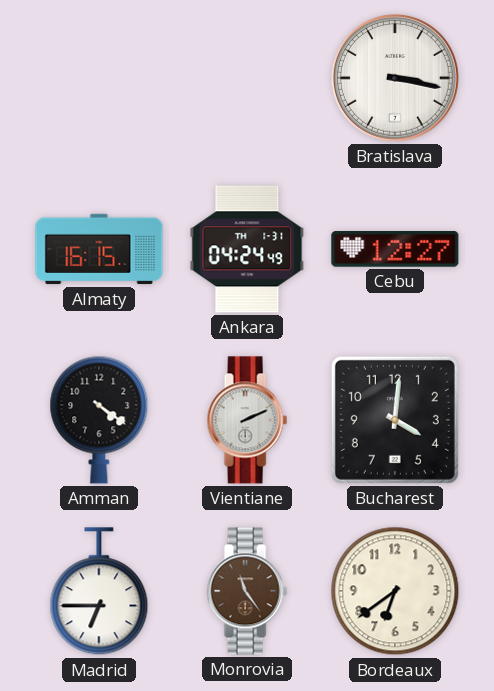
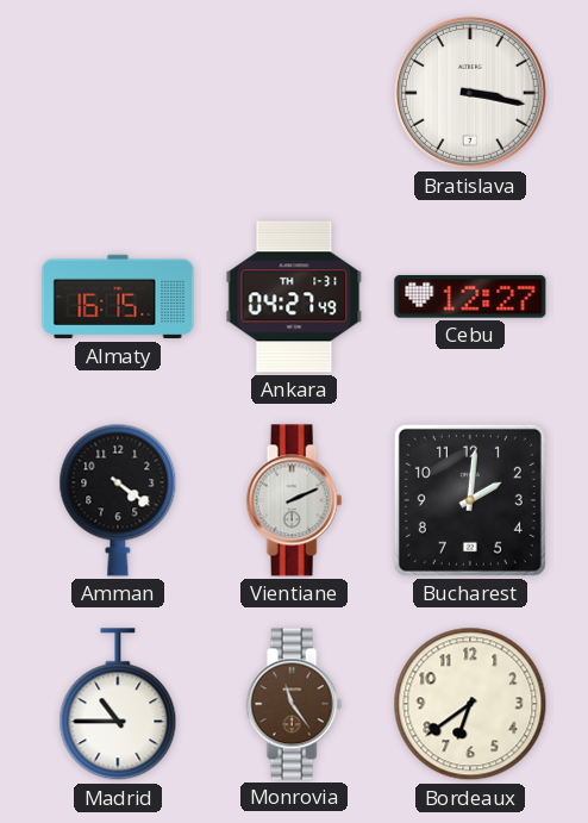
Ankara: 04:24 -> 04:27
Bucharest: 4:01 -> 2:01
Madrid: 6:45 -> 10:45
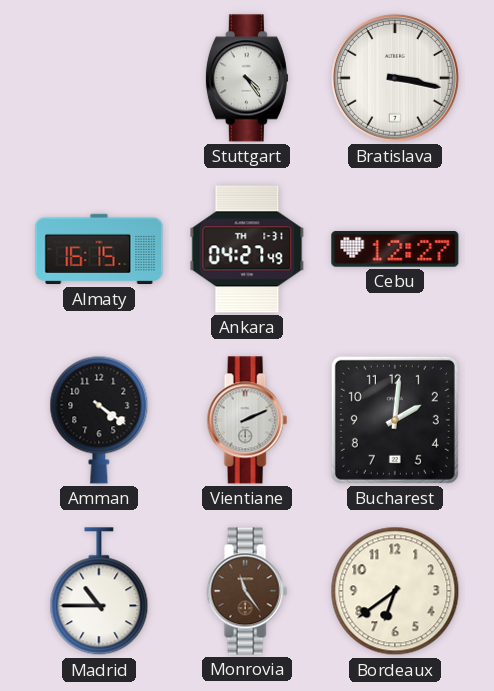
Stuttgart: none -> 4:24
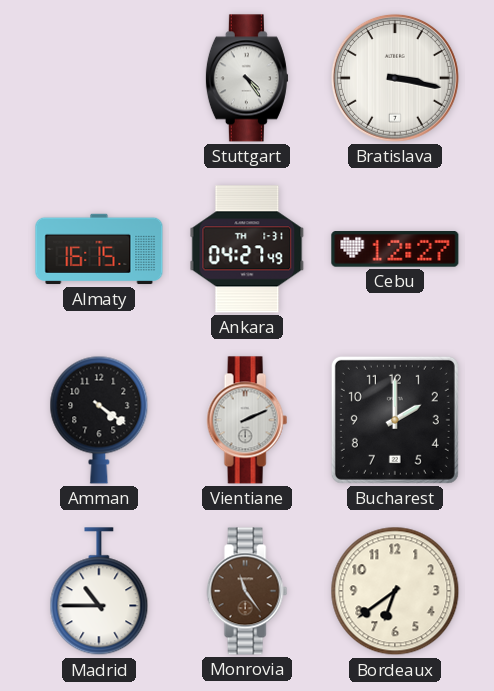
Bucharest: 2:01 -> 2:00
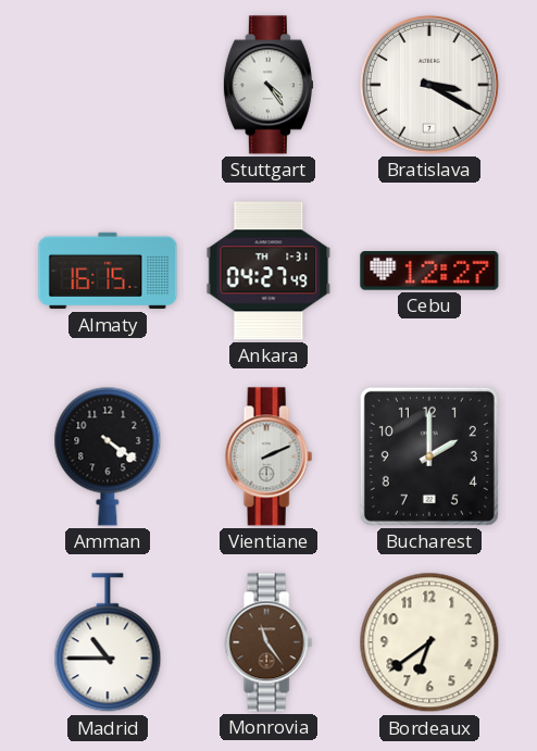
Bratislava: 3:17 -> 3:20
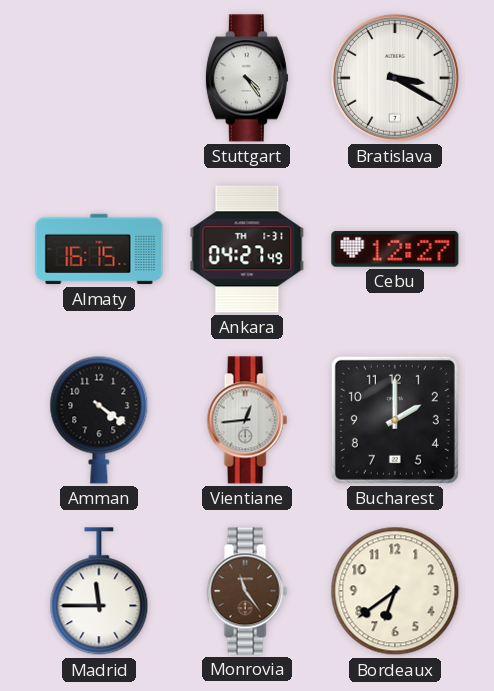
Vientiane: 2:11 -> 12:44
Madrid: 10:45 -> 11:45
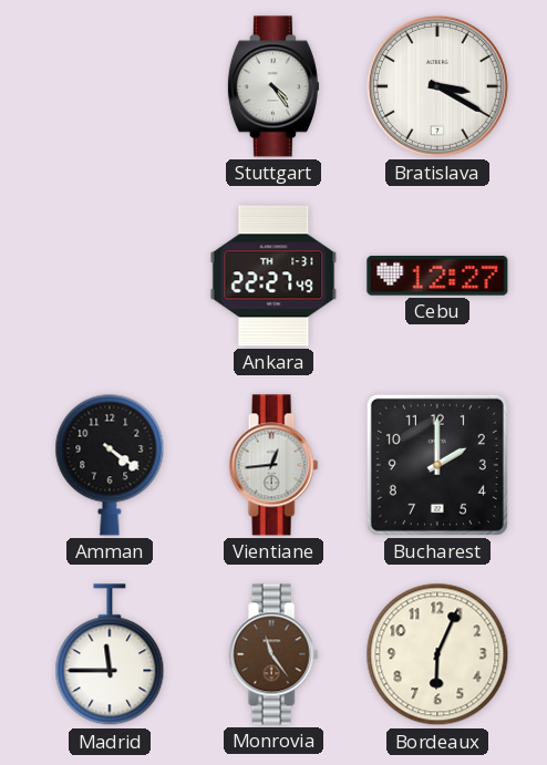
Almaty: 16:15 -> none
Ankara: 04:27 -> 22:27
Bordeaux: 6:39 -> 6:04
